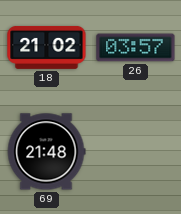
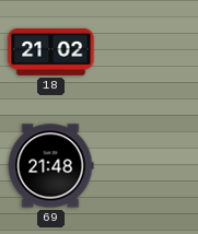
26: 03:57 -> none
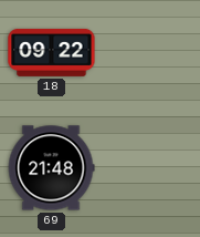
18: 21:02 -> 09:22
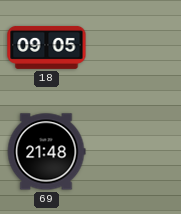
18: 09:22 -> 09:05
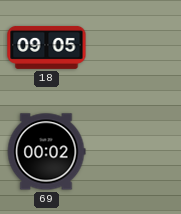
69: 21:48 -> 00:02
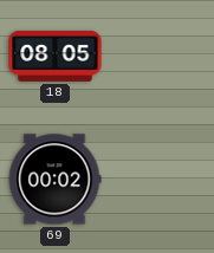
18: 09:05 -> 08:05
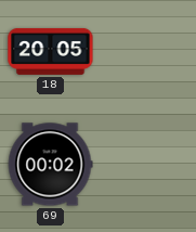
18: 08:05 -> 20:05
